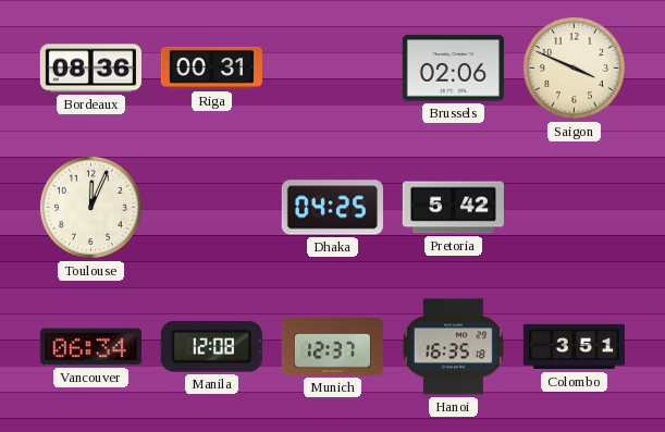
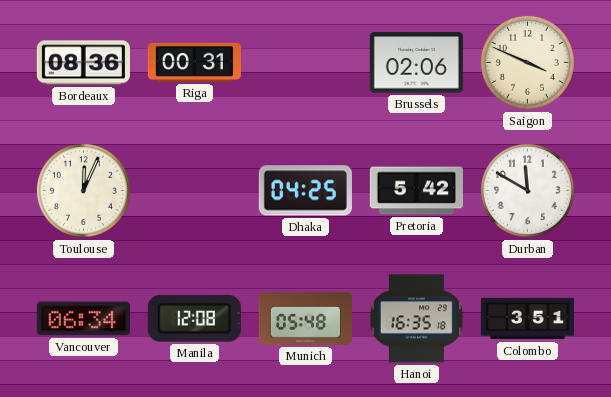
Durban: none -> 11:50
Munich: 12:37 -> 05:48
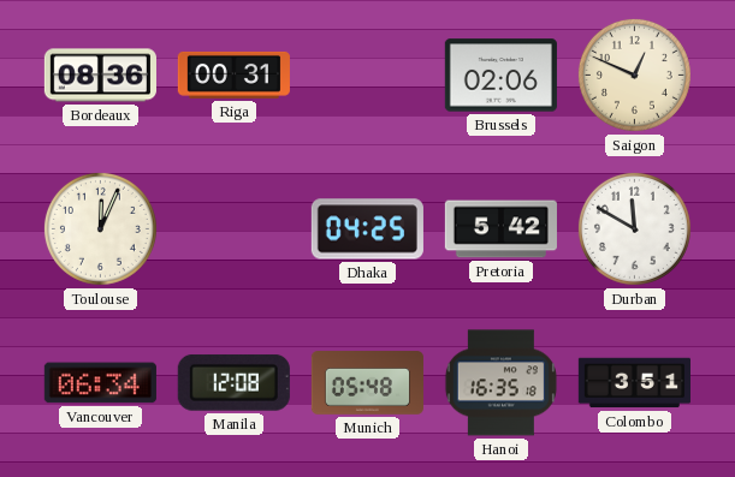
Saigon: 3:49 -> 12:49
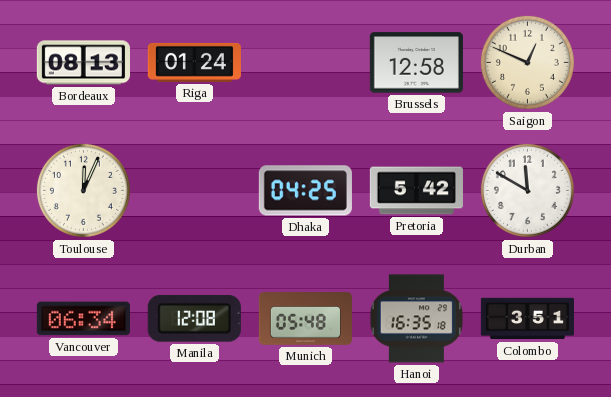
Bordeaux: 08:36 -> 08:13
Riga: 00:31 -> 01:24
Brussels: 02:06 -> 12:58
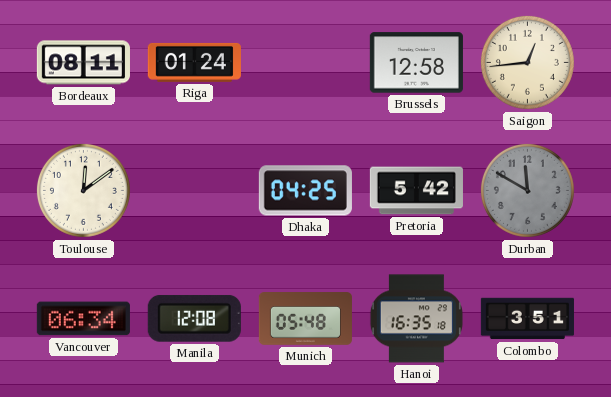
Bordeaux: 08:13 -> 08:11
Saigon: 12:49 -> 12:44
Toulouse: 12:04 -> 12:09
Durban dial: white -> grey
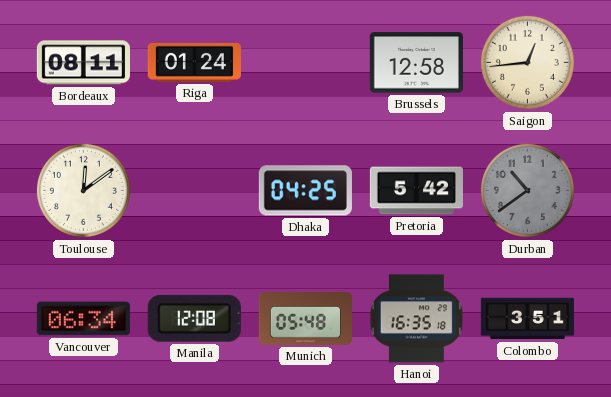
Durban: 11:50 -> 10:39
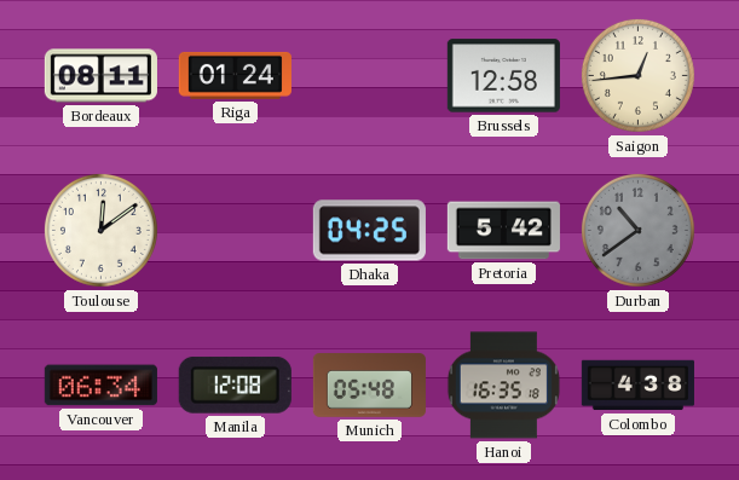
Colombo: 3:51 -> 4:38
